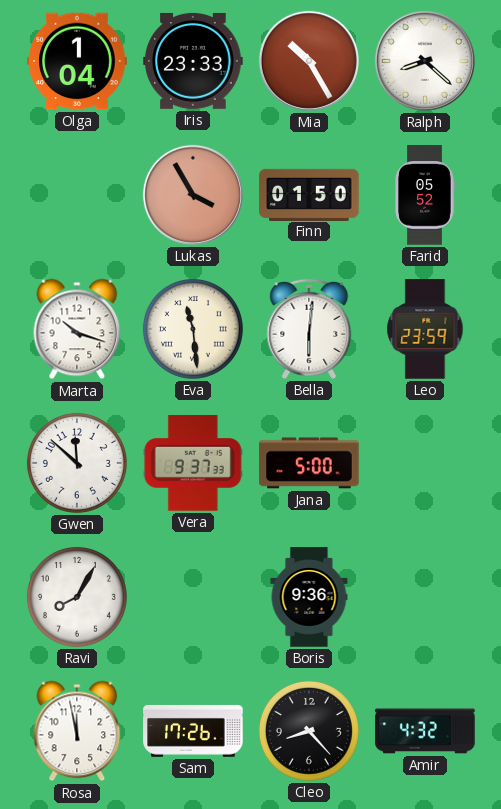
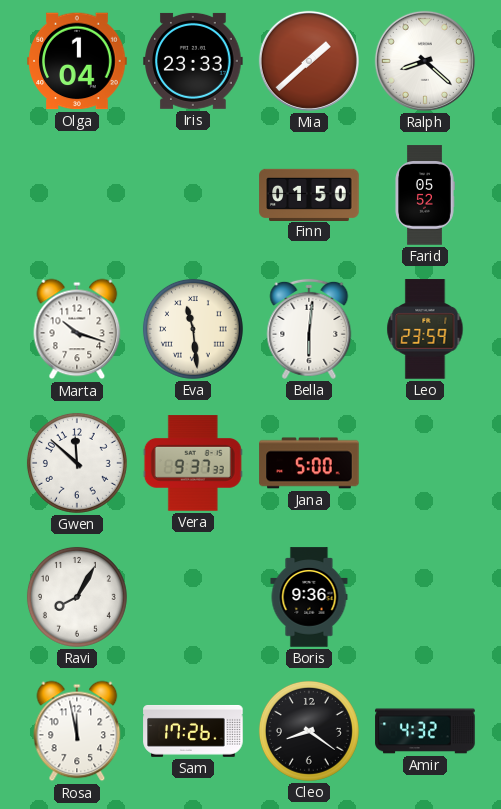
Mia: 10:25 -> 1:38
Lukas: 3:55 -> none
Cleo: 8:23 -> 8:21
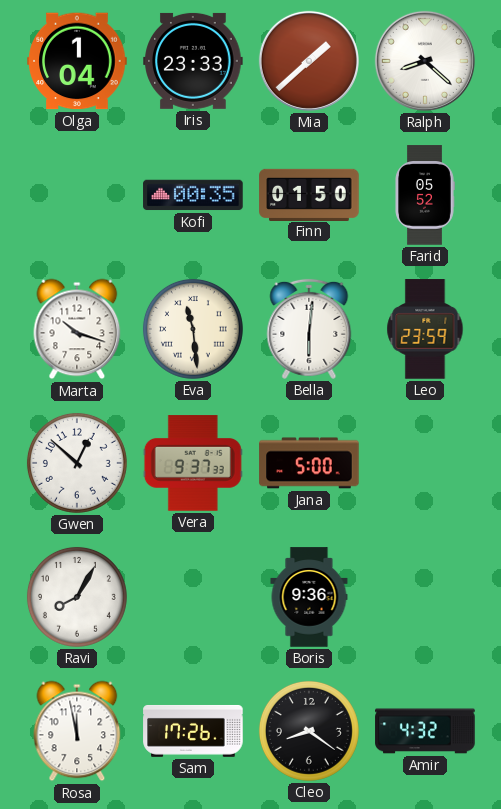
Kofi: none -> 00:35
Gwen: 11:52 -> 12:52
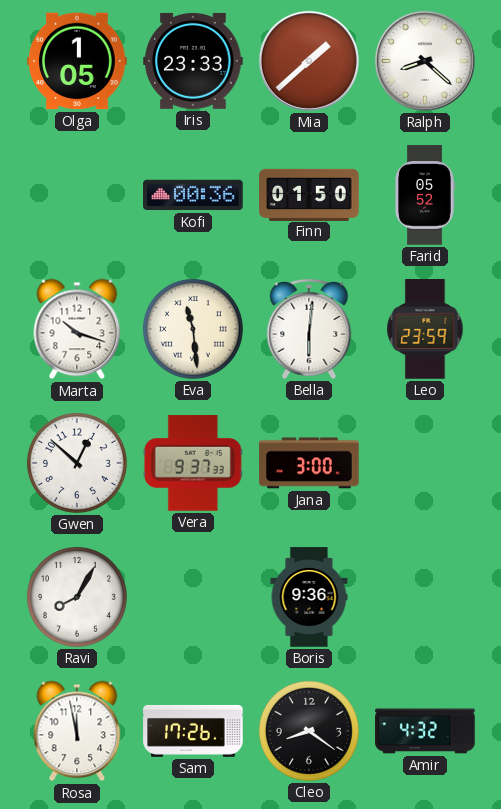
Olga: 1:04 -> 1:05
Kofi: 00:35 -> 00:36
Jana: 5:00 -> 3:00
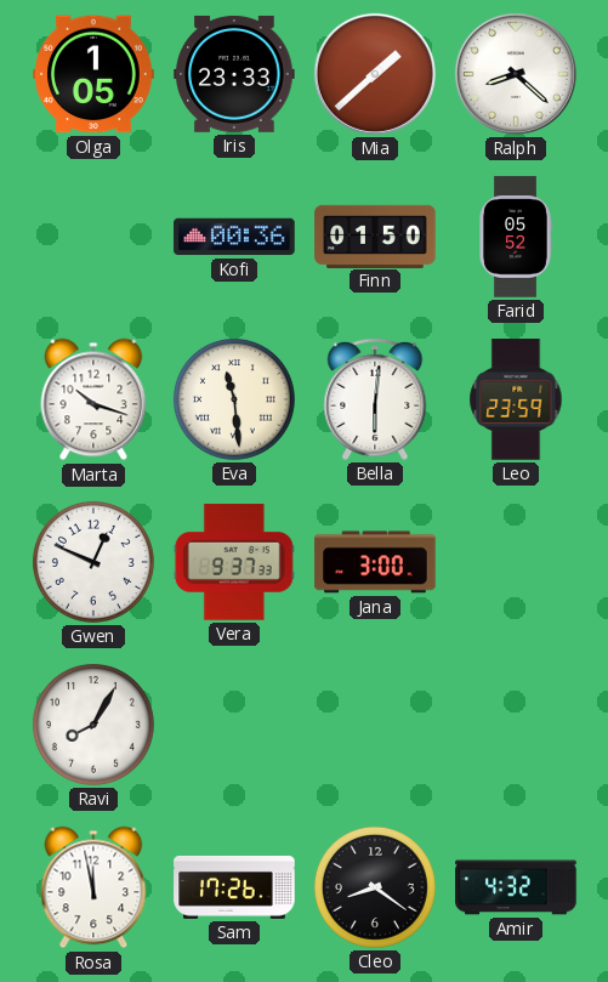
Gwen: 12:52 -> 12:49
Boris: 9:36 -> none
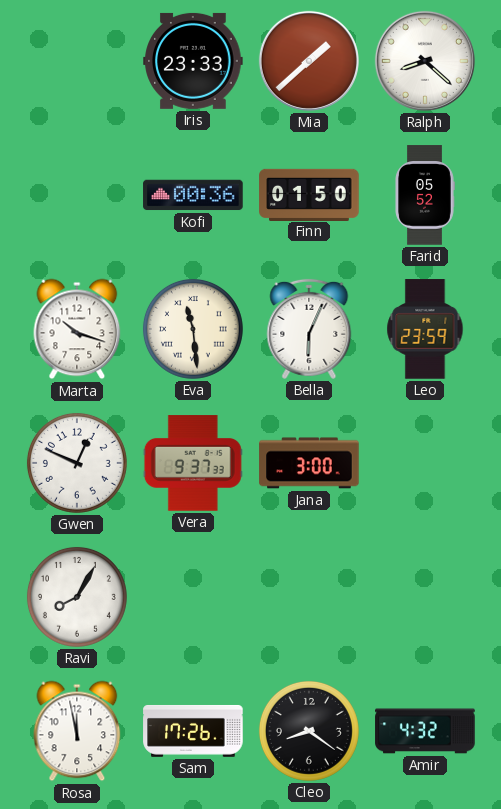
Olga: 1:05 -> none
Bella: 6:01 -> 6:04
